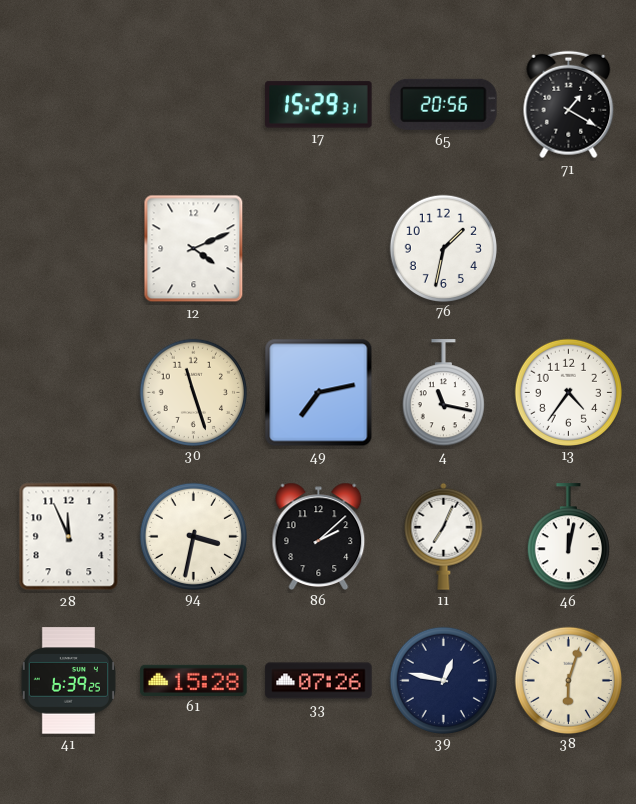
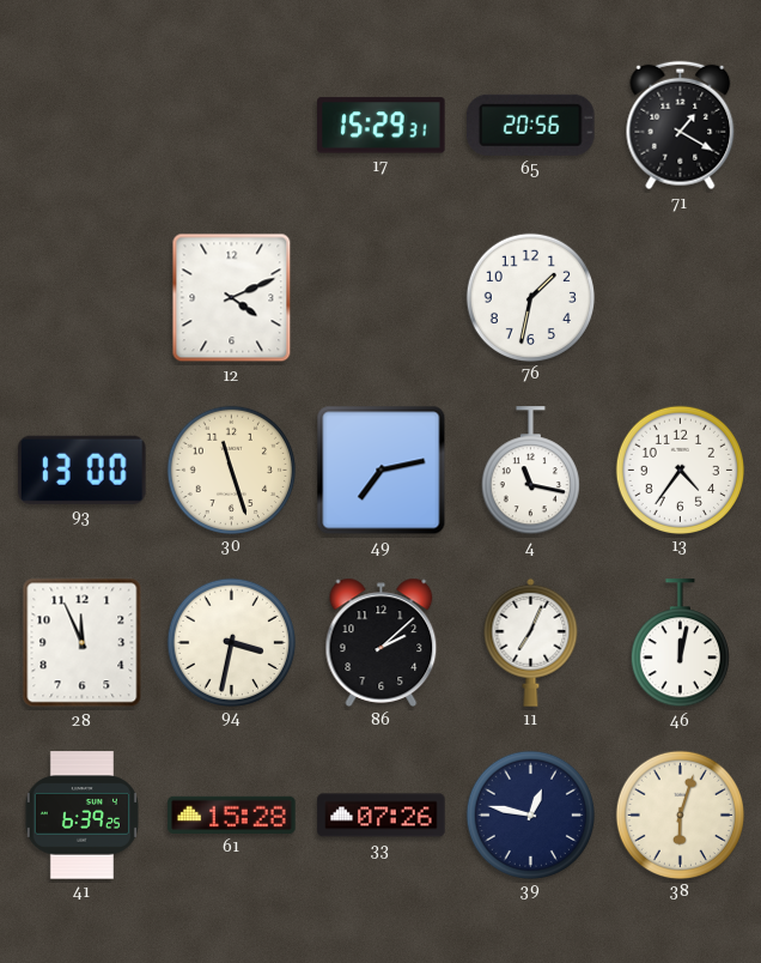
93: none -> 13:00
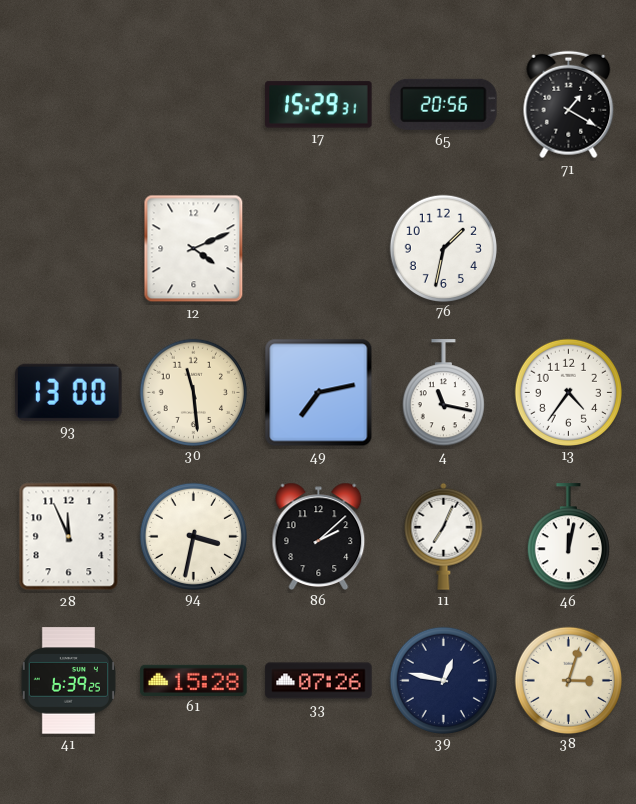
30: 11:27 -> 11:29
38: 6:03 -> 3:03
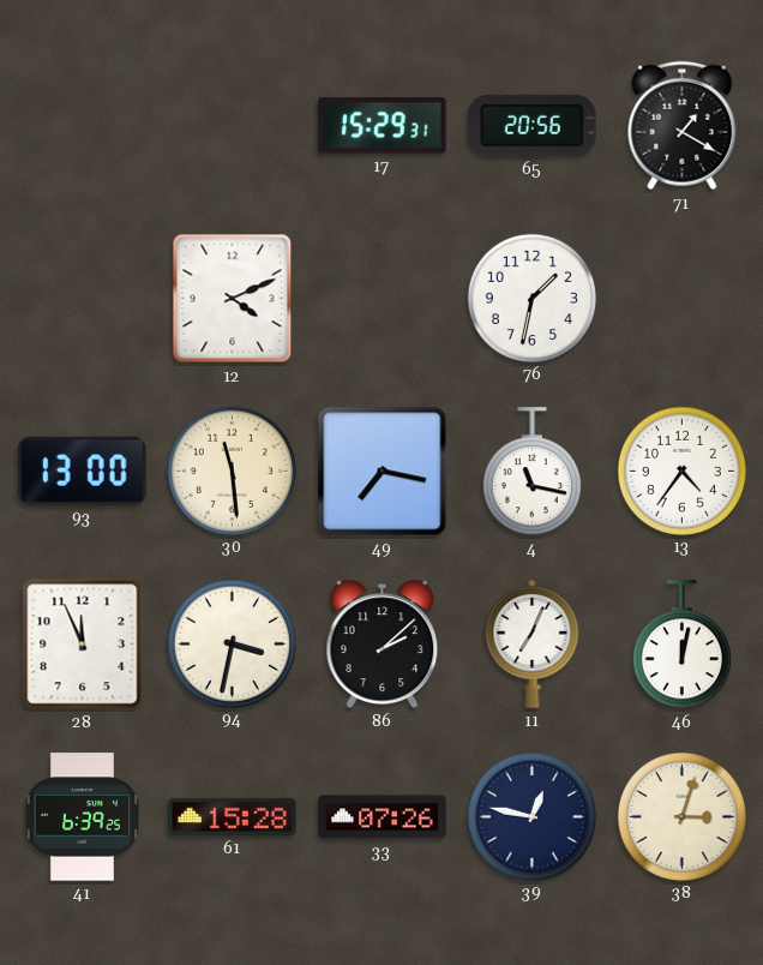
49: 7:13 -> 7:17
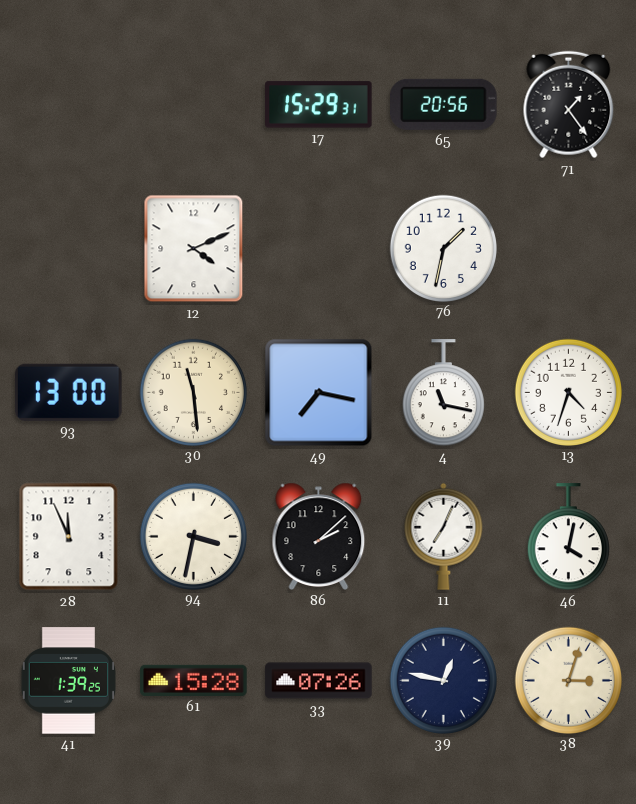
71: 1:20 -> 1:24
13: 4:36 -> 4:33
46: 12:02 -> 4:02
41: 6:39 -> 1:39
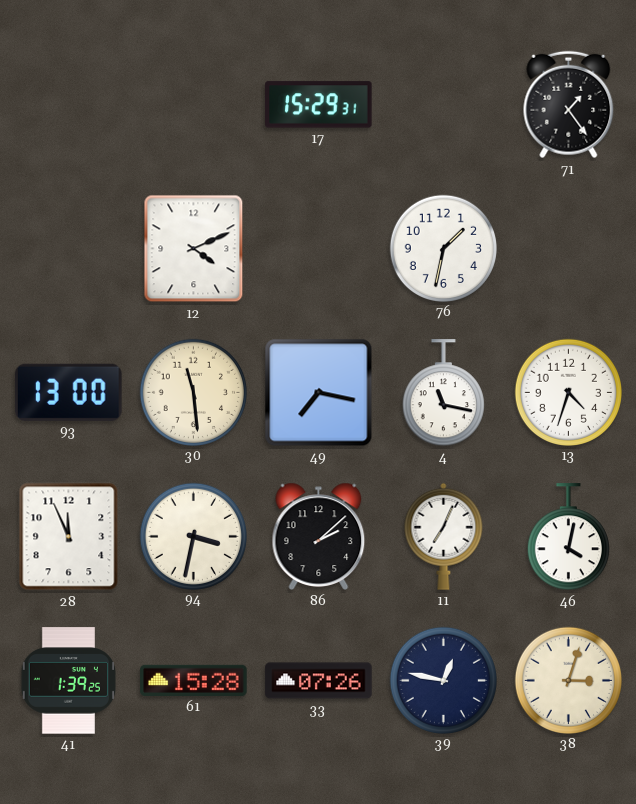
65: 20:56 -> none
